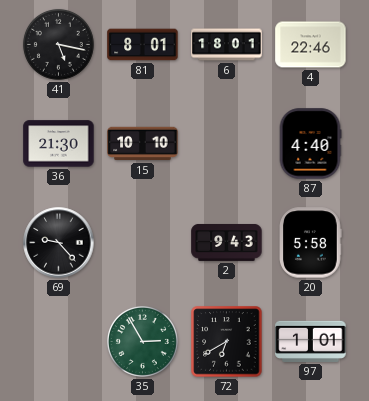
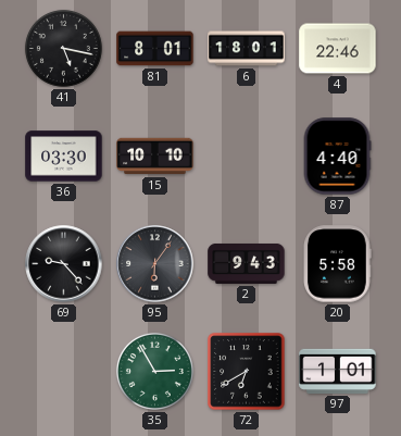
36: 21:30 -> 03:30
95: none -> 6:06
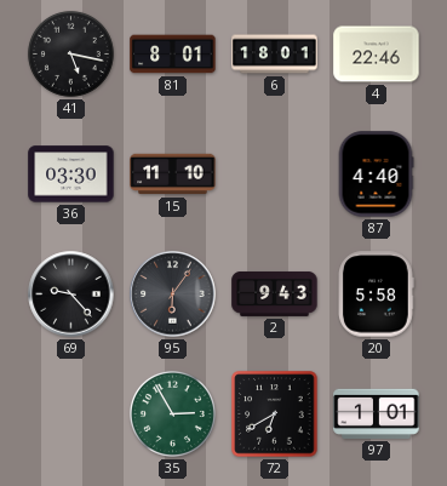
15: 10:10 -> 11:10
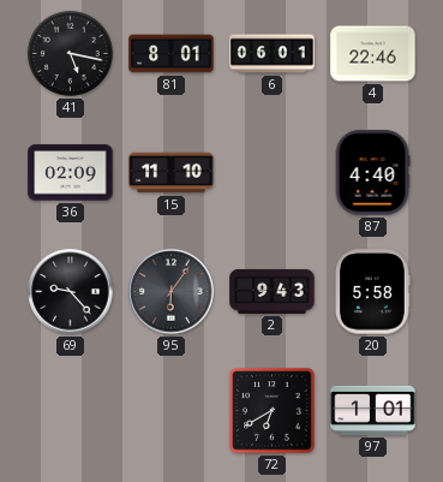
6: 18:01 -> 06:01
36: 03:30 -> 02:09
35: 2:55 -> none
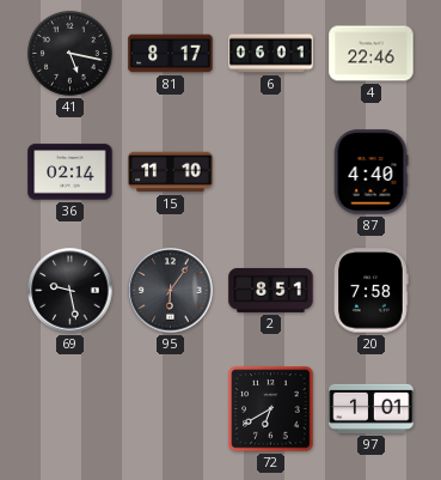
81: 8:01 -> 8:17
36: 02:09 -> 02:14
69: 9:23 -> 9:28
2: 9:43 -> 8:51
20: 5:58 -> 7:58
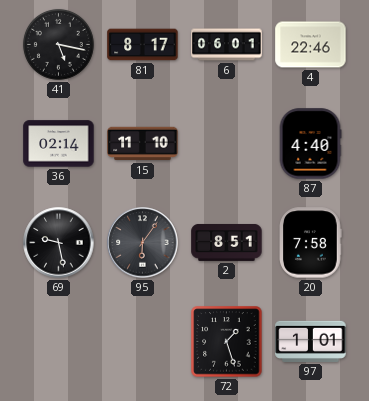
72: 6:40 -> 1:27
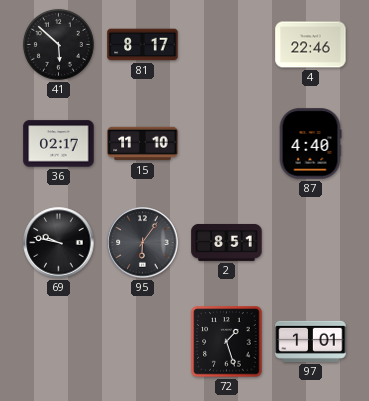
41: 5:17 -> 5:52
6: 06:01 -> none
36: 02:14 -> 02:17
69: 9:28 -> 9:47
20: 7:58 -> none
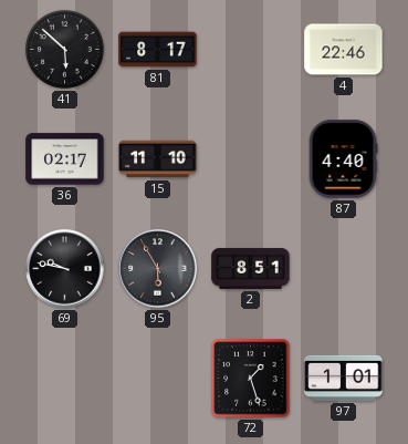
95: 6:06 -> 5:55
